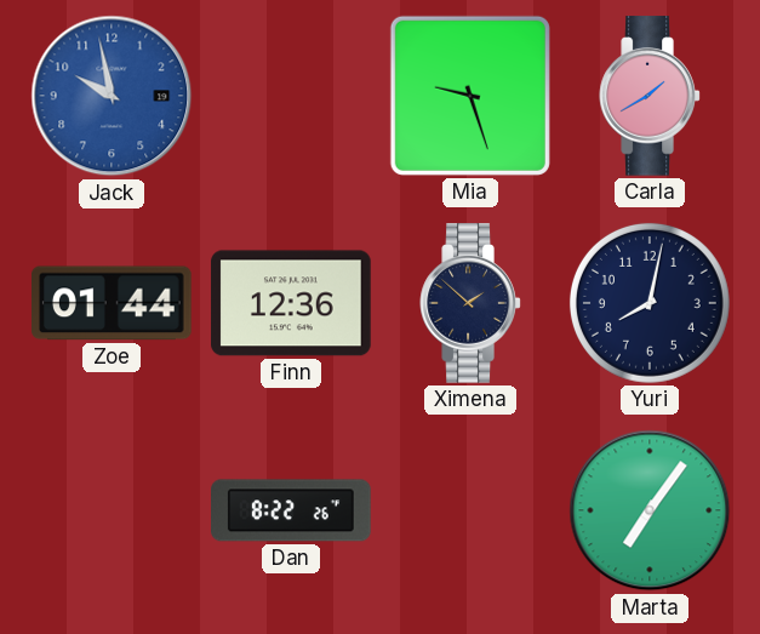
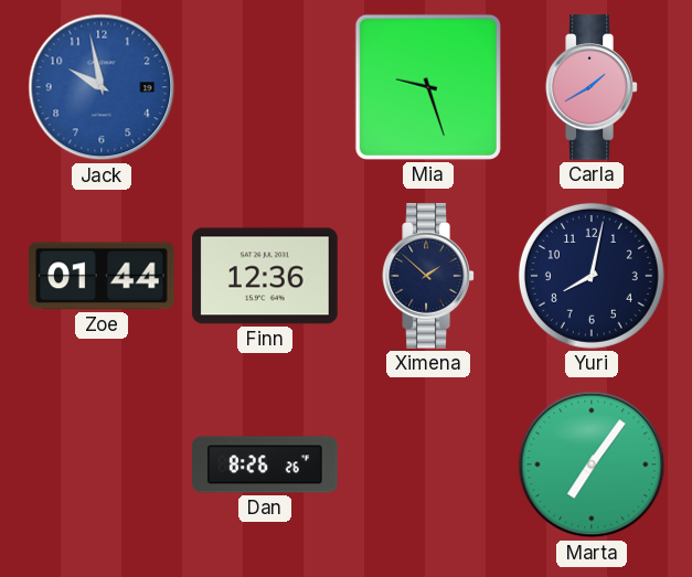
Dan: 8:22 -> 8:26
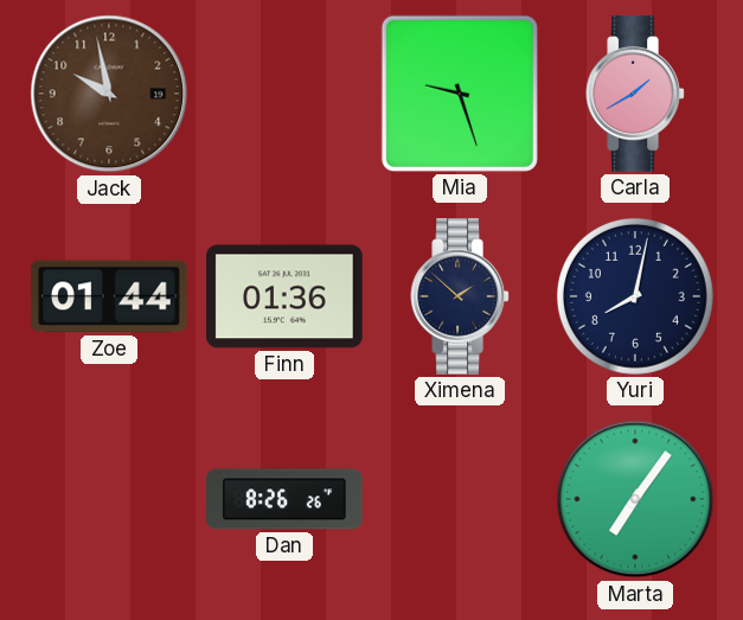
Jack dial: blue -> brown
Finn: 12:36 -> 01:36
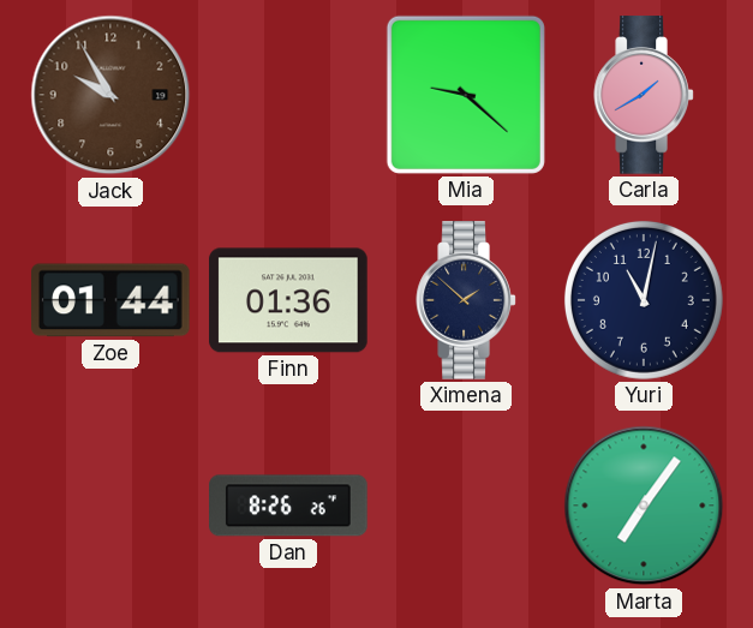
Jack: 9:58 -> 9:55
Mia: 9:27 -> 9:22
Yuri: 8:02 -> 11:02
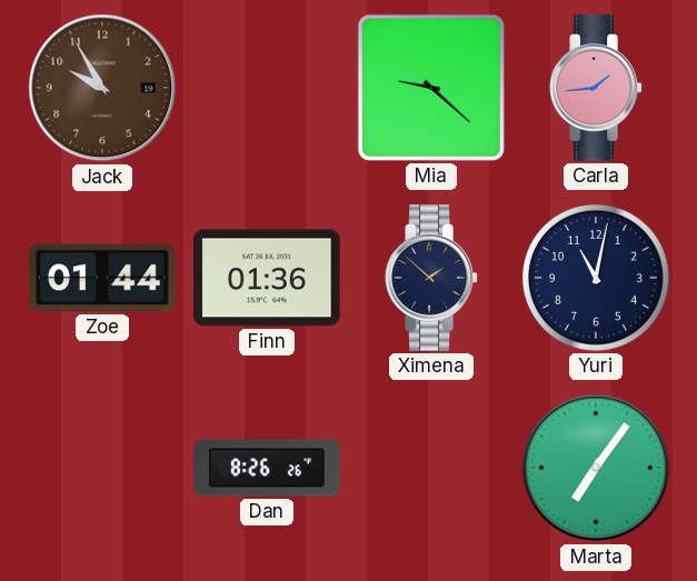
Carla: 1:40 -> 1:44
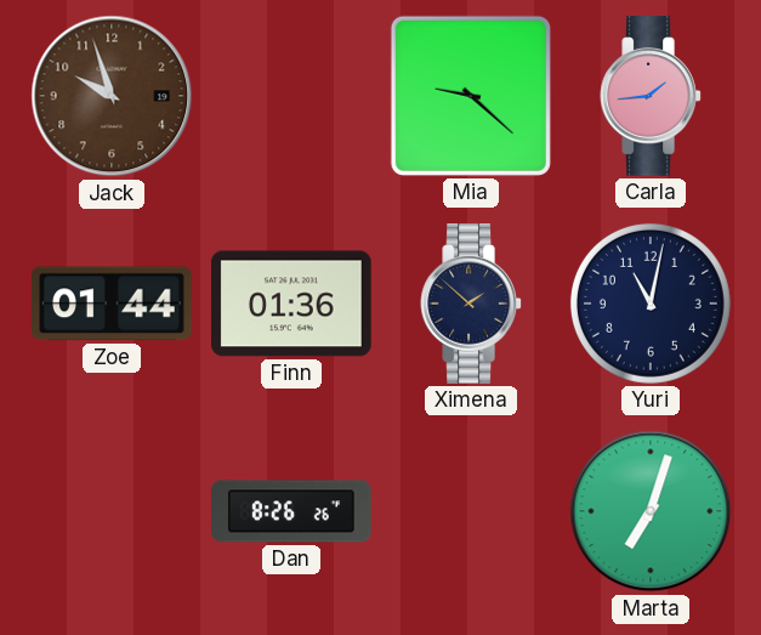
Jack: 9:55 -> 9:57
Marta: 7:06 -> 7:03
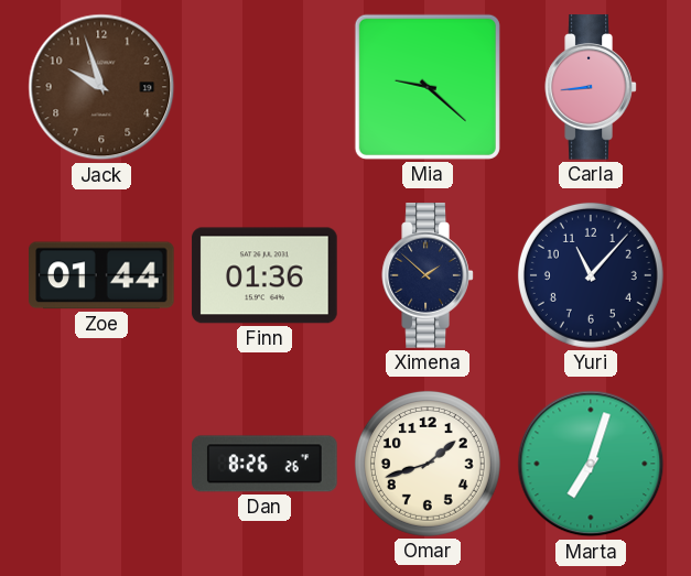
Carla: 1:44 -> 8:44
Yuri: 11:02 -> 11:07
Omar: none -> 1:42
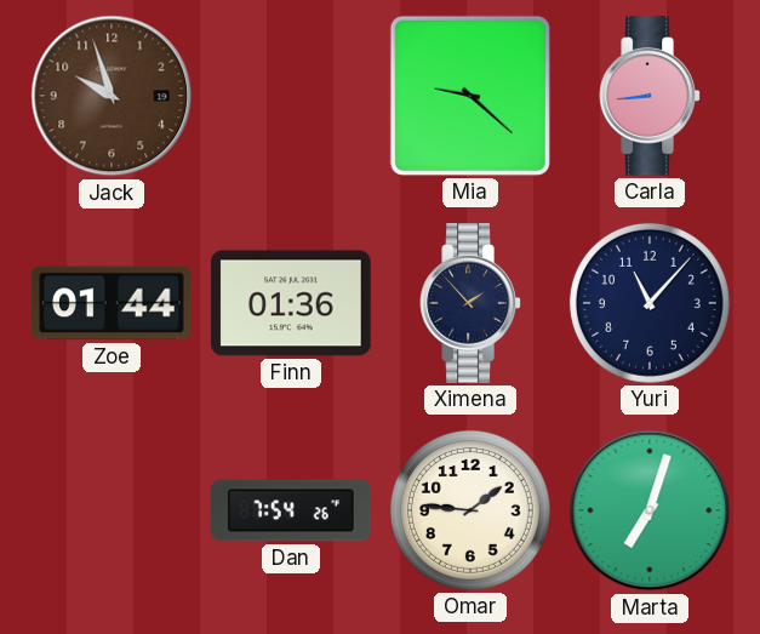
Ximena: 1:52 -> 1:53
Dan: 8:26 -> 7:54
Omar: 1:42 -> 1:46
